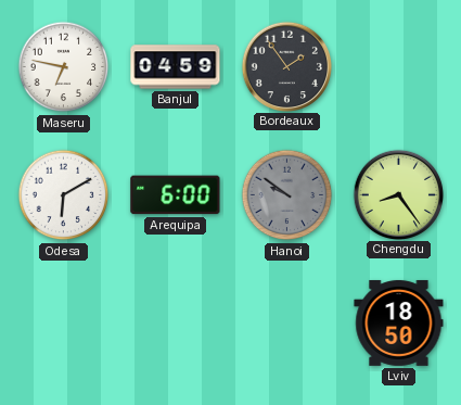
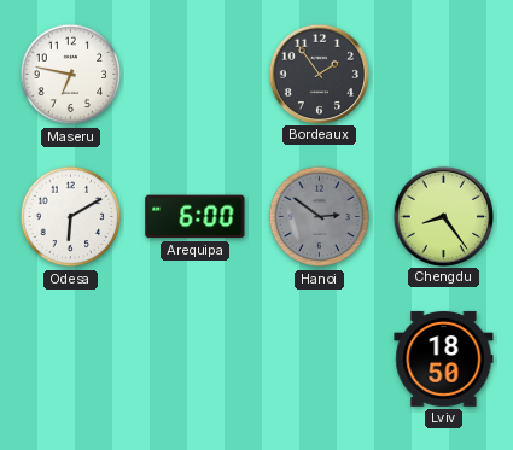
Banjul: 04:59 -> none
Hanoi: 9:51 -> 2:51
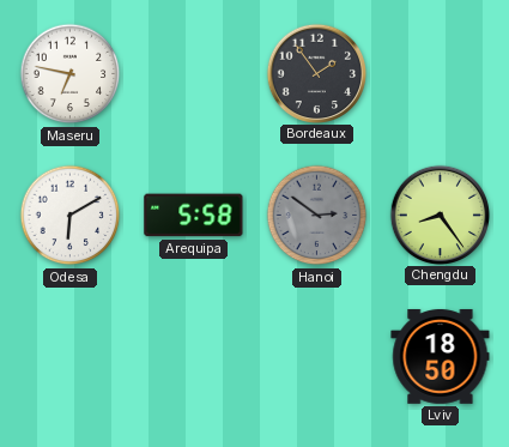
Arequipa: 6:00 -> 5:58
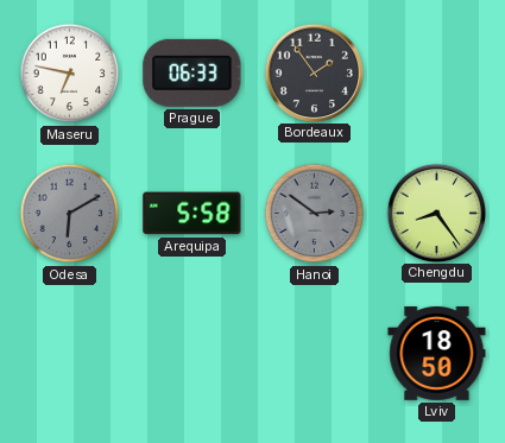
Prague: none -> 06:33
Odesa dial: white -> grey
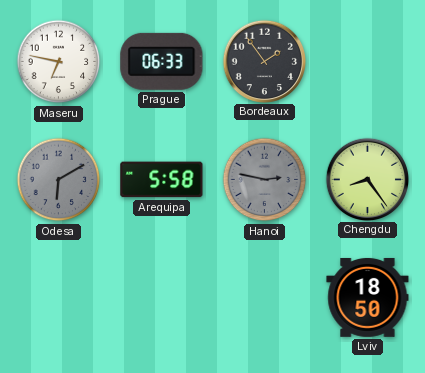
Hanoi: 2:51 -> 2:47
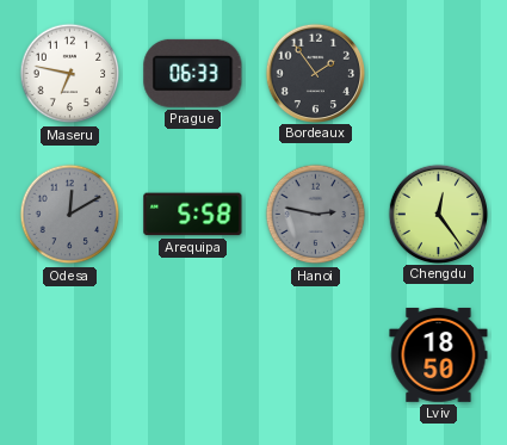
Odesa: 6:10 -> 12:10
Chengdu: 8:24 -> 12:24
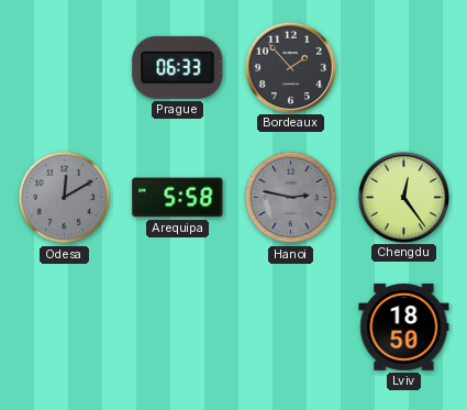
Maseru: 6:47 -> none
Bordeaux: 1:54 -> 1:53
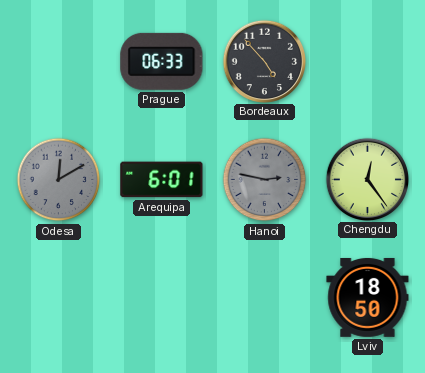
Bordeaux: 1:53 -> 4:53
Arequipa: 5:58 -> 6:01
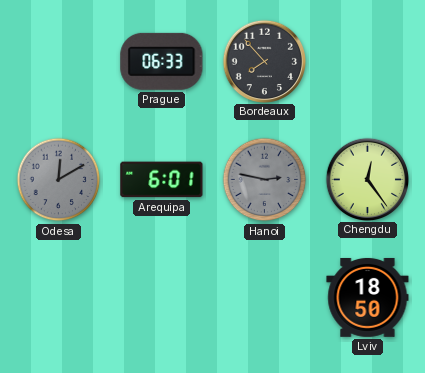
Bordeaux: 4:53 -> 7:53
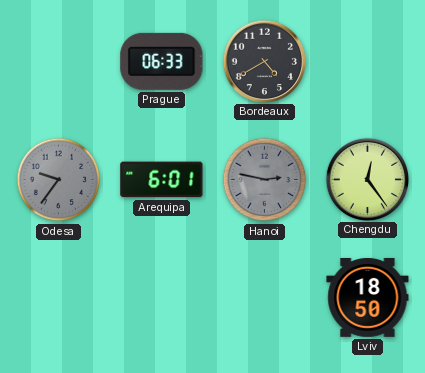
Bordeaux: 7:53 -> 4:40
Odesa: 12:10 -> 9:36
